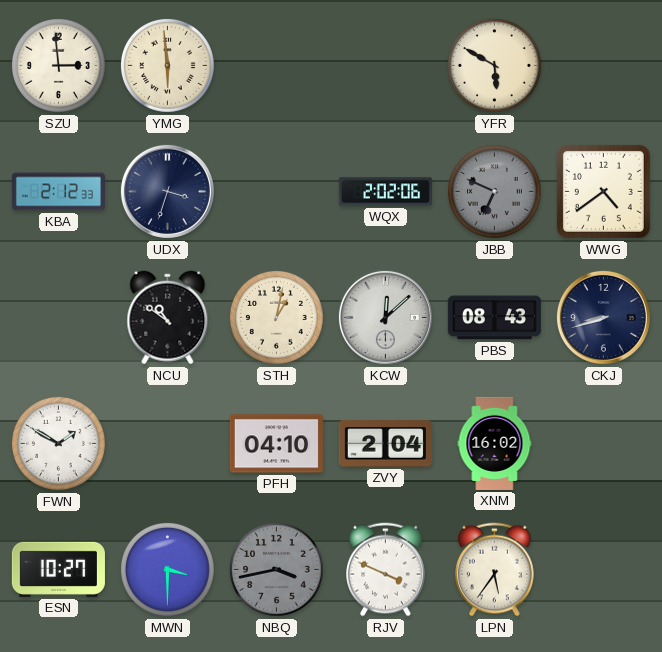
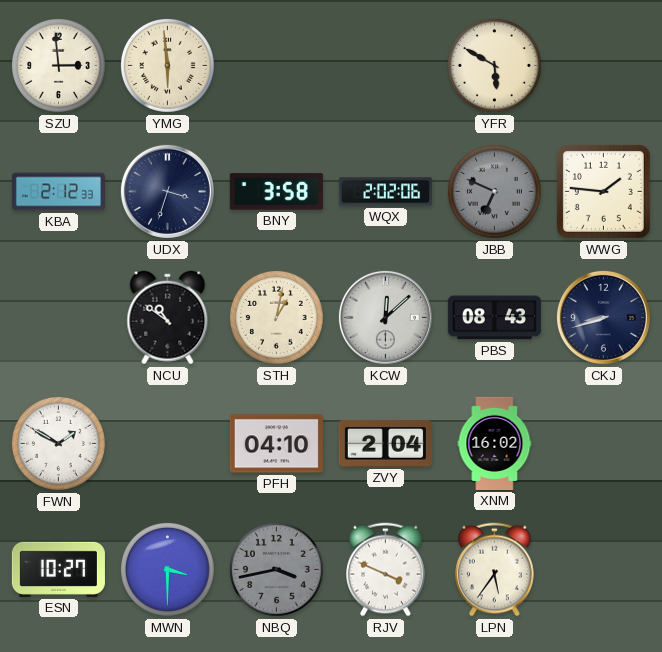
BNY: none -> 3:58
WWG: 4:39 -> 1:46
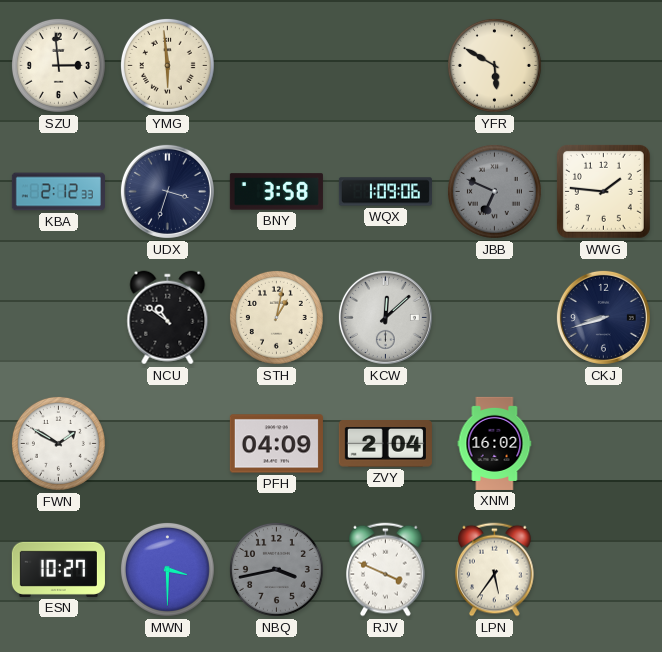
WQX: 2:02 -> 1:09
PBS: 08:43 -> none
PFH: 04:10 -> 04:09
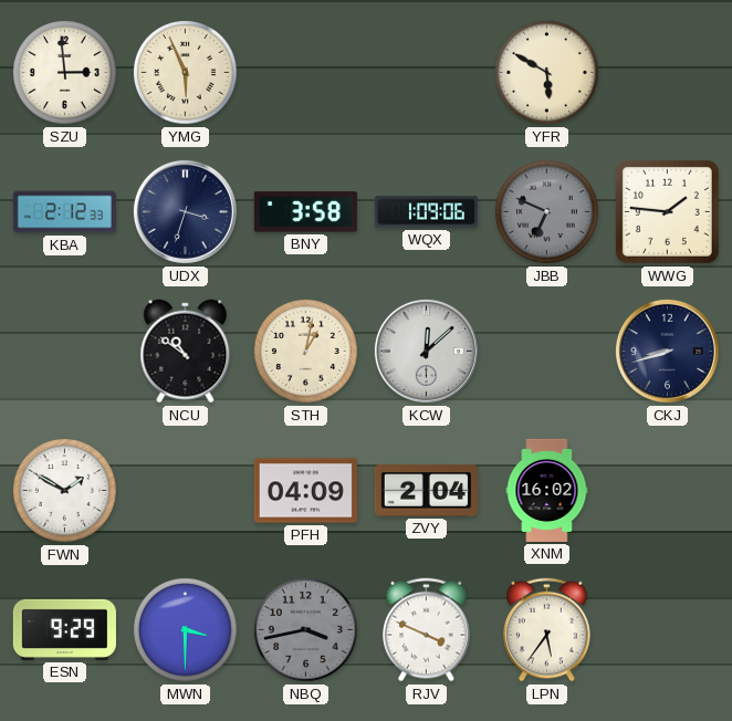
YMG: 5:59 -> 5:56
ESN: 10:27 -> 9:29
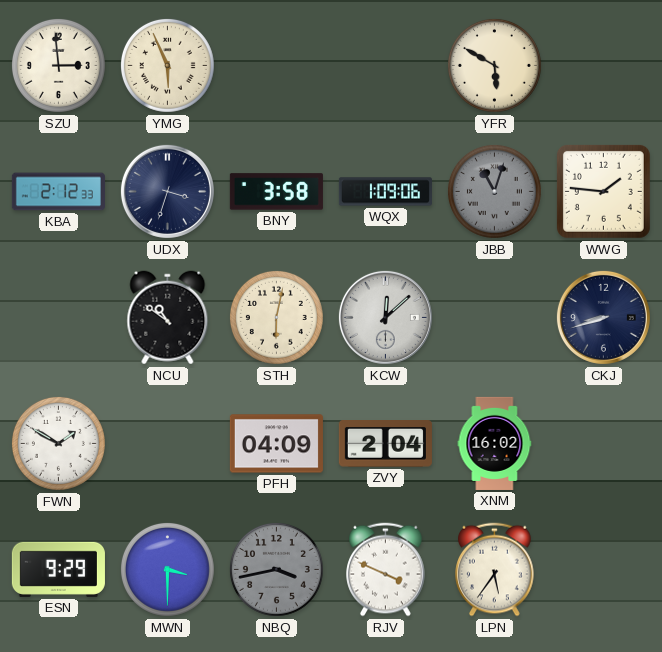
JBB: 6:49 -> 11:03
STH: 1:02 -> 6:02
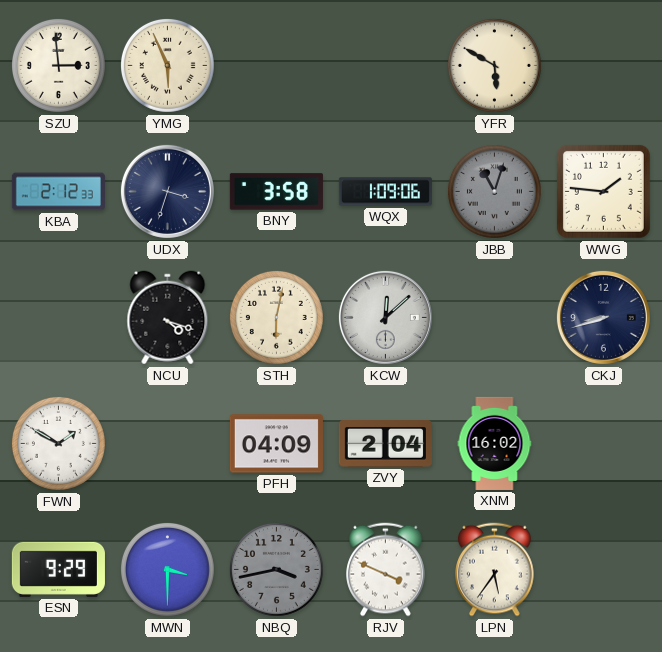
NCU: 10:51 -> 4:18
